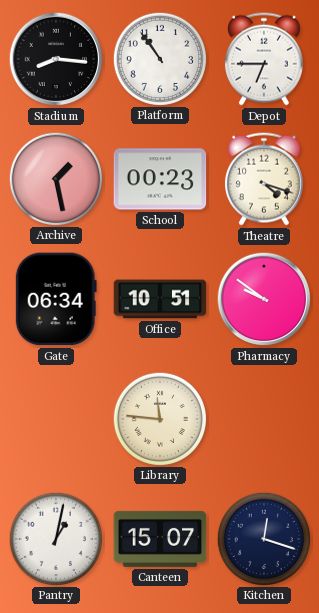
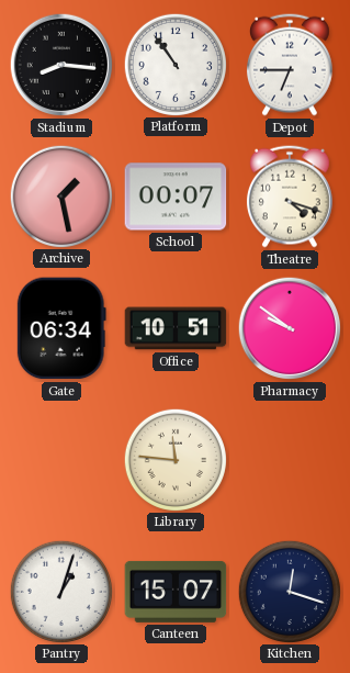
School: 00:23 -> 00:07
Pantry: 1:02 -> 1:03
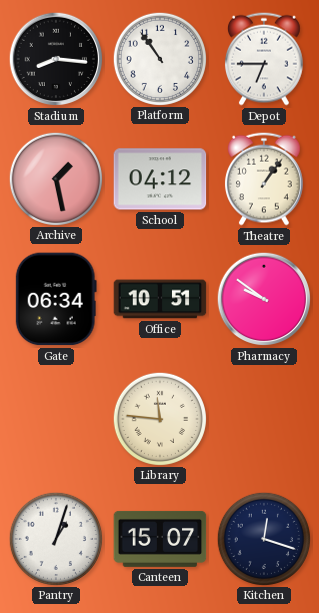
School: 00:07 -> 04:12
Theatre: 4:18 -> 1:06
